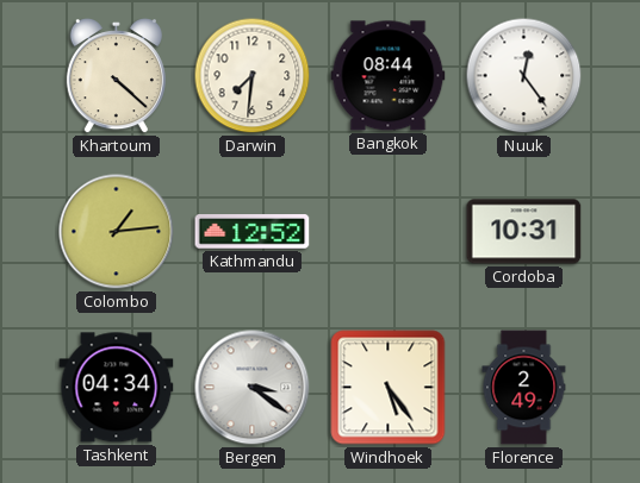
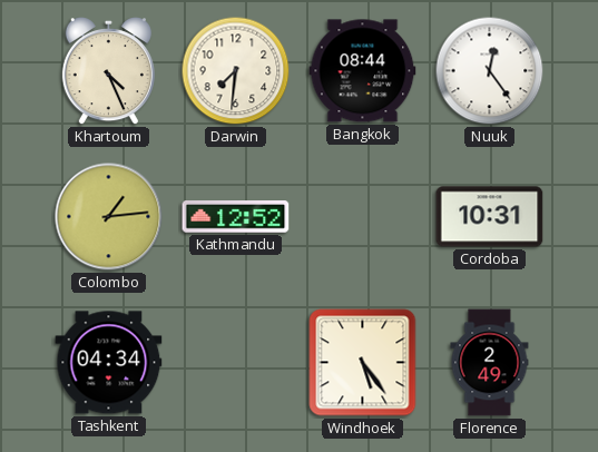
Khartoum: 4:22 -> 4:26
Bergen: 3:21 -> none
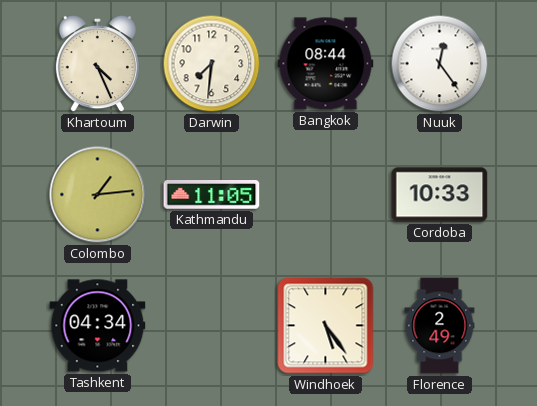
Kathmandu: 12:52 -> 11:05
Cordoba: 10:31 -> 10:33
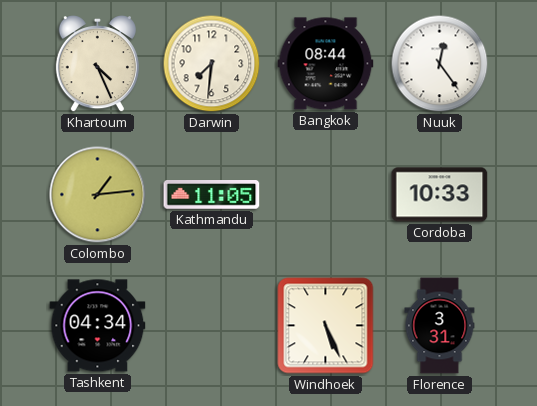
Windhoek: 5:24 -> 5:26
Florence: 2:49 -> 3:31
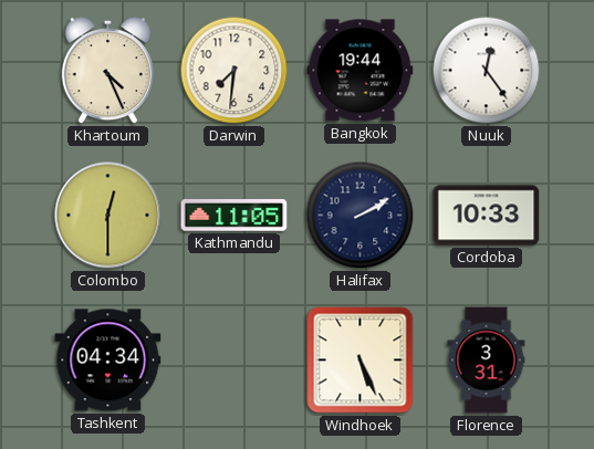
Bangkok: 08:44 -> 19:44
Colombo: 1:14 -> 12:30
Halifax: none -> 2:10
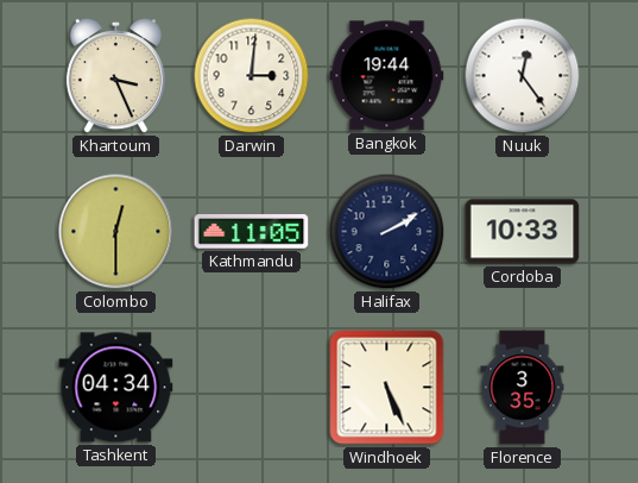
Khartoum: 4:26 -> 3:26
Darwin: 7:31 -> 3:01
Florence: 3:31 -> 3:35
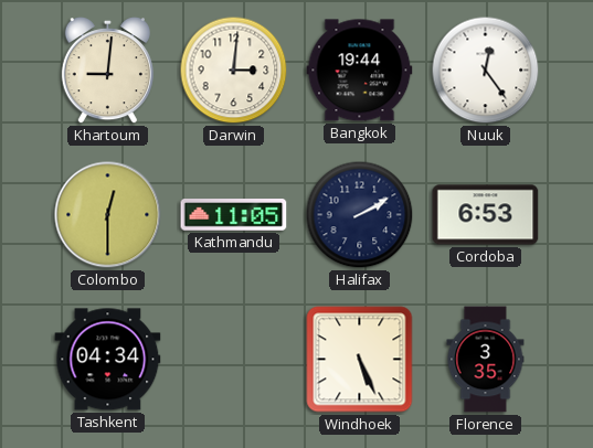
Khartoum: 3:26 -> 9:01
Cordoba: 10:33 -> 6:53
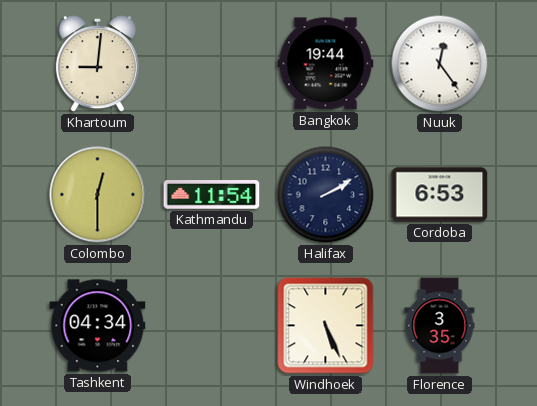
Darwin: 3:01 -> none
Kathmandu: 11:05 -> 11:54
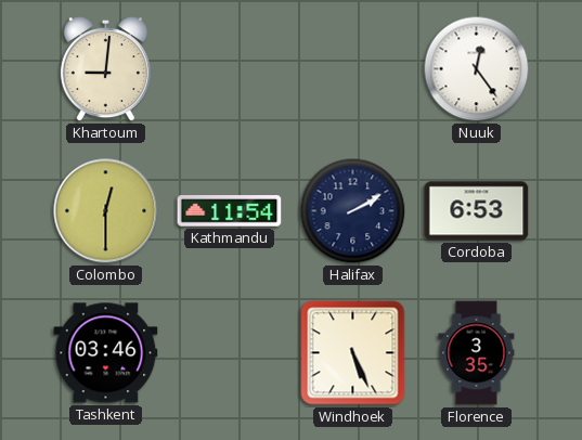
Bangkok: 19:44 -> none
Tashkent: 04:34 -> 03:46
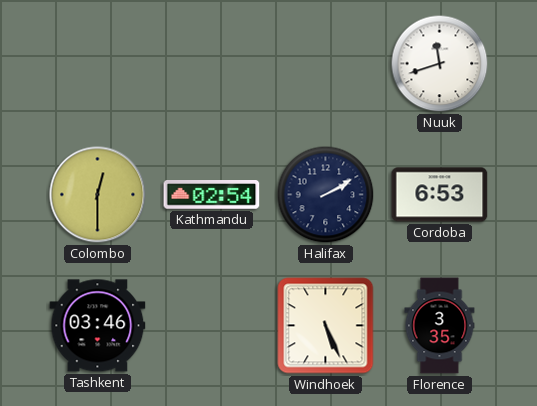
Khartoum: 9:01 -> none
Nuuk: 12:24 -> 11:42
Kathmandu: 11:54 -> 02:54
